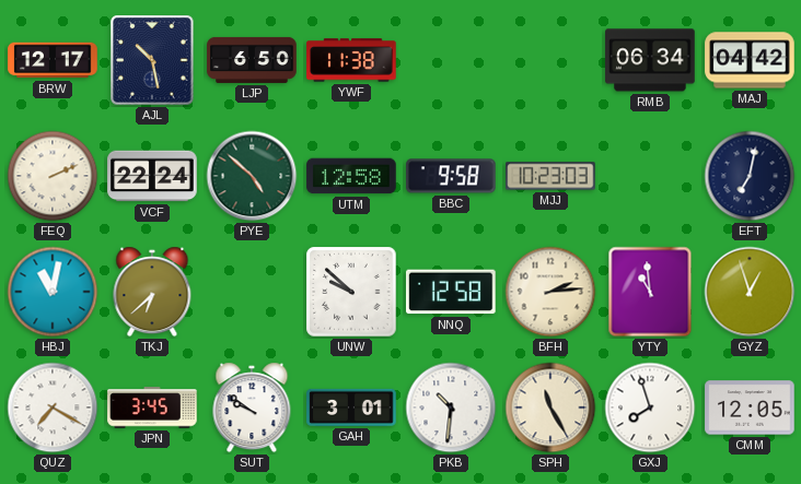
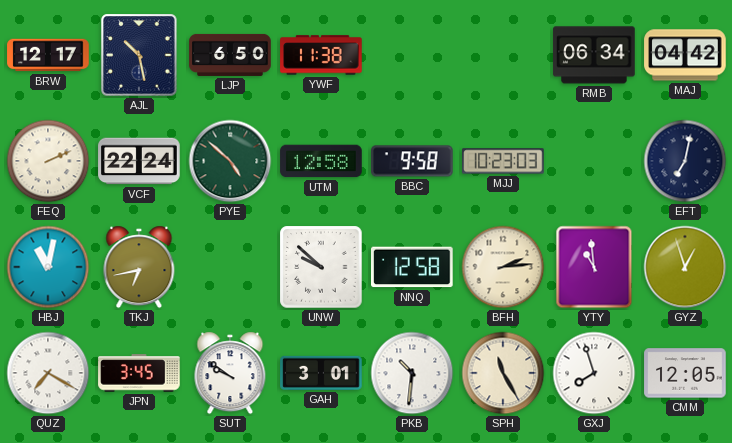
TKJ: 6:38 -> 6:43
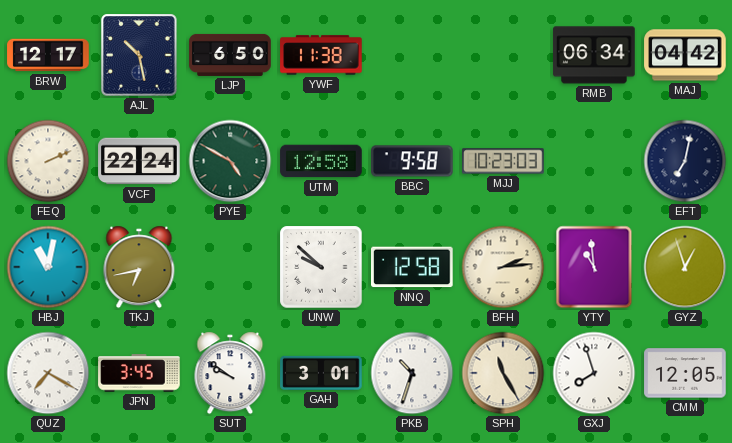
PYE: 4:52 -> 4:50
PKB: 10:31 -> 10:33
